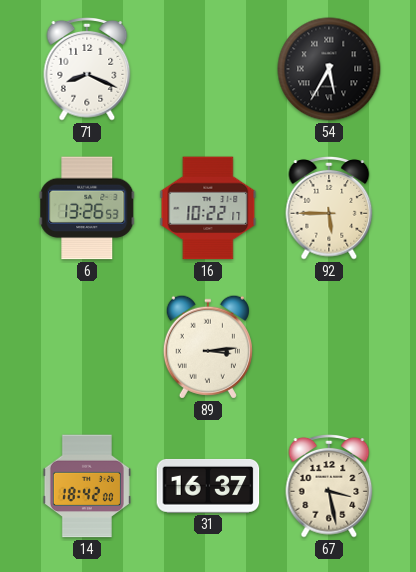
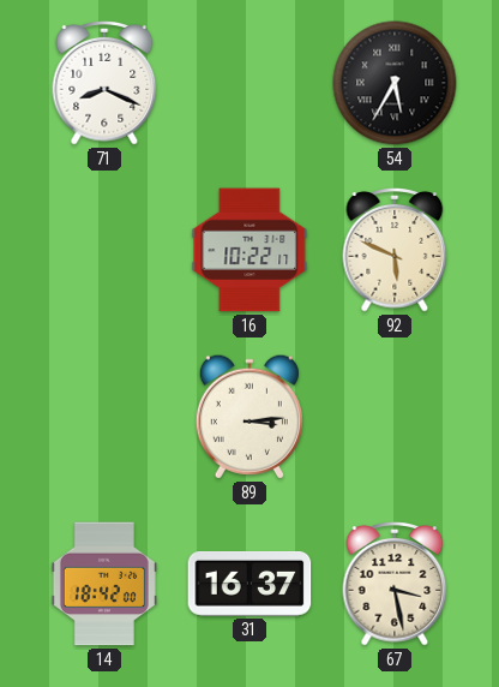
6: 13:26 -> none
92: 5:45 -> 5:49
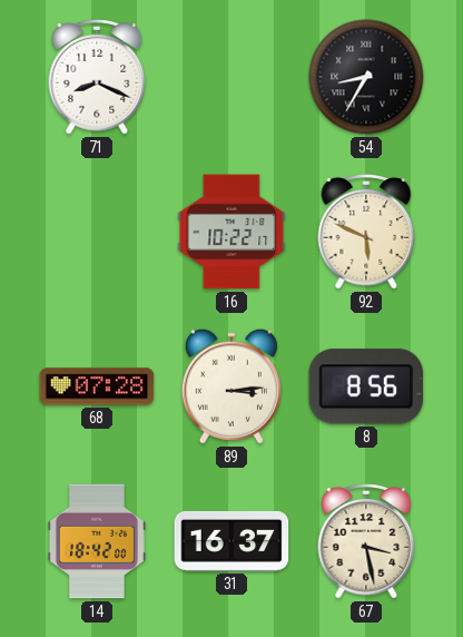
54: 5:35 -> 8:35
68: none -> 07:28
8: none -> 8:56
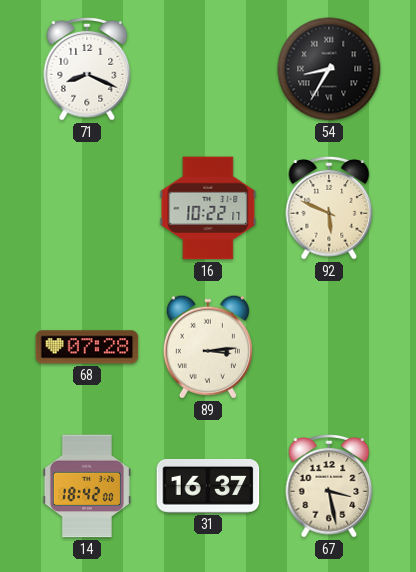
8: 8:56 -> none
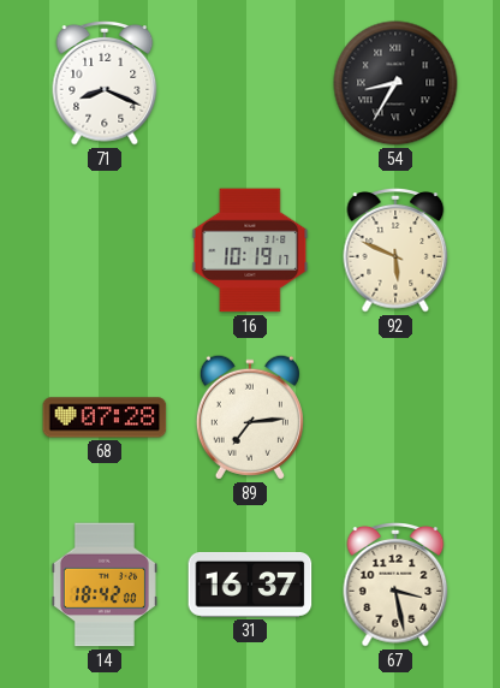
16: 10:22 -> 10:19
89: 3:14 -> 7:14
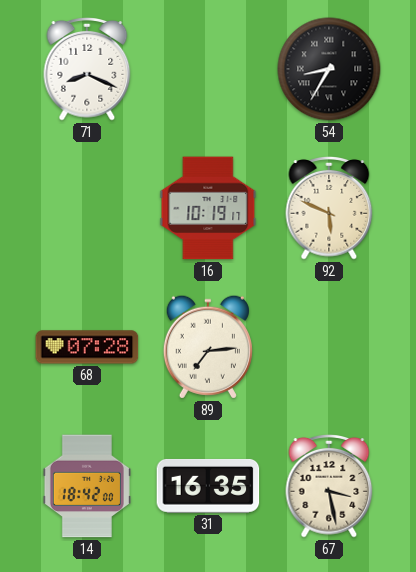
31: 16:37 -> 16:35
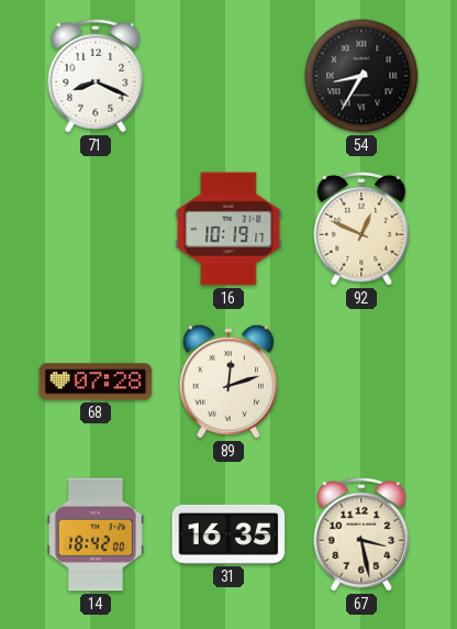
92: 5:49 -> 12:49
89: 7:14 -> 12:12
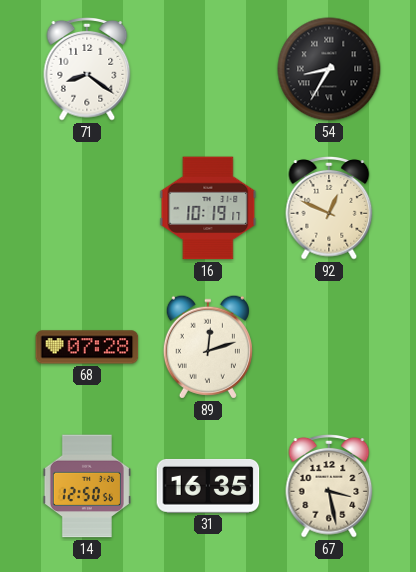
71: 8:19 -> 8:21
14: 18:42 -> 12:50
